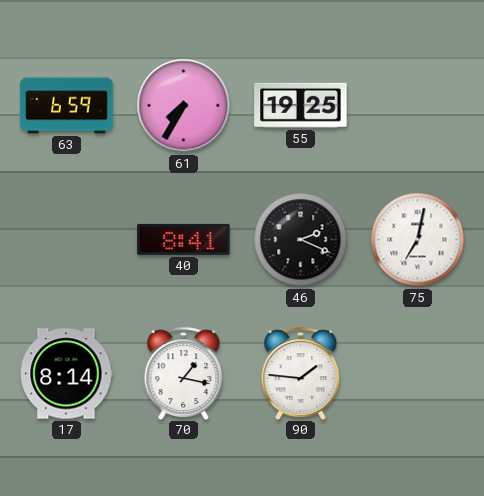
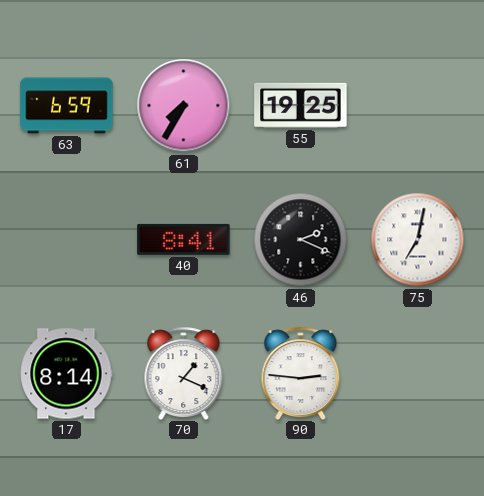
70: 1:17 -> 1:19
90: 1:46 -> 2:46
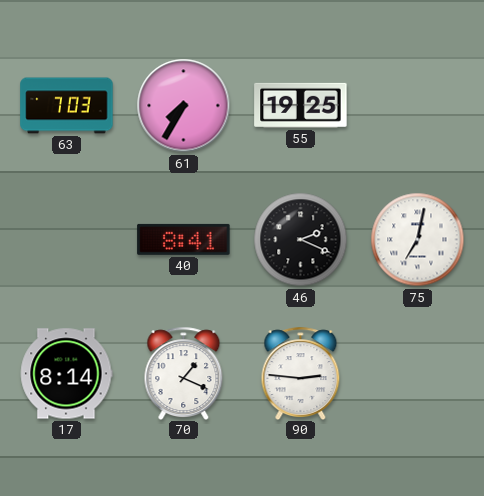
63: 6:59 -> 7:03
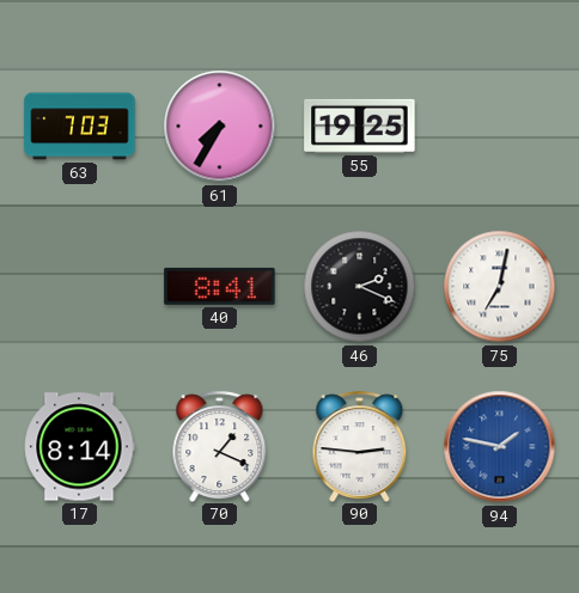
94: none -> 1:47
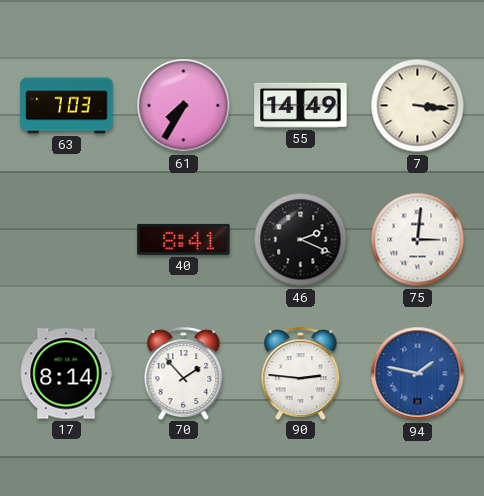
55: 19:25 -> 14:49
7: none -> 3:16
75: 7:02 -> 3:01
70: 1:19 -> 1:53
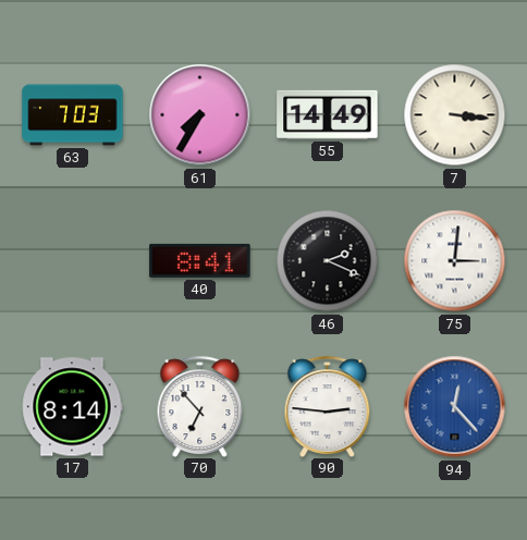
70: 1:53 -> 6:53
94: 1:47 -> 12:23
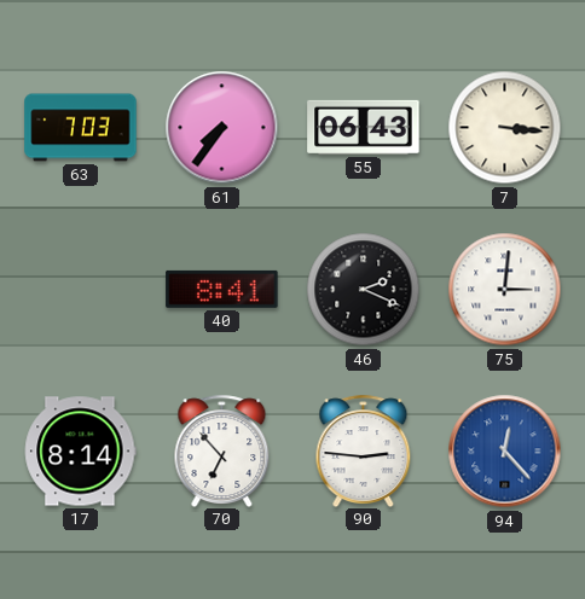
61: 7:35 -> 7:36
55: 14:49 -> 06:43
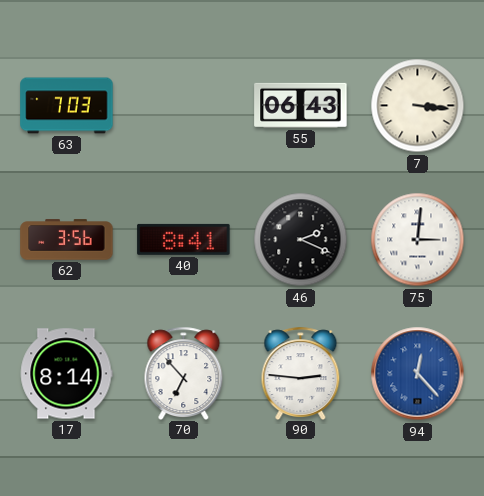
61: 7:36 -> none
62: none -> 3:56
